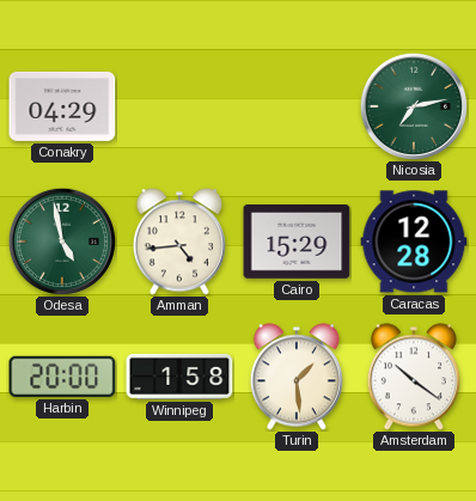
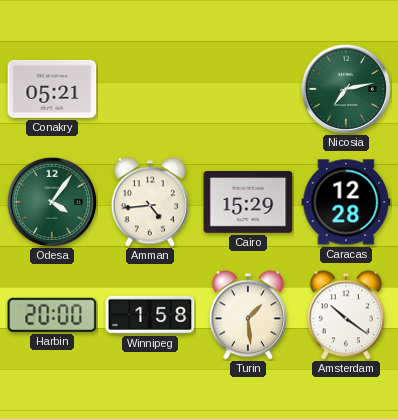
Conakry: 04:29 -> 05:21
Odesa: 4:58 -> 4:06
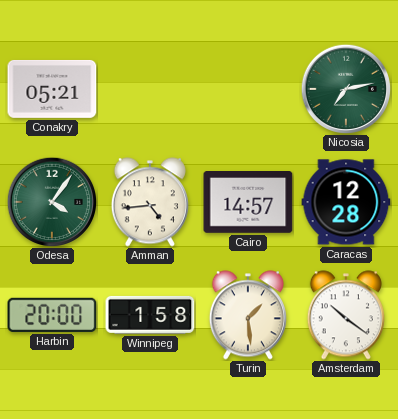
Cairo: 15:29 -> 14:57
